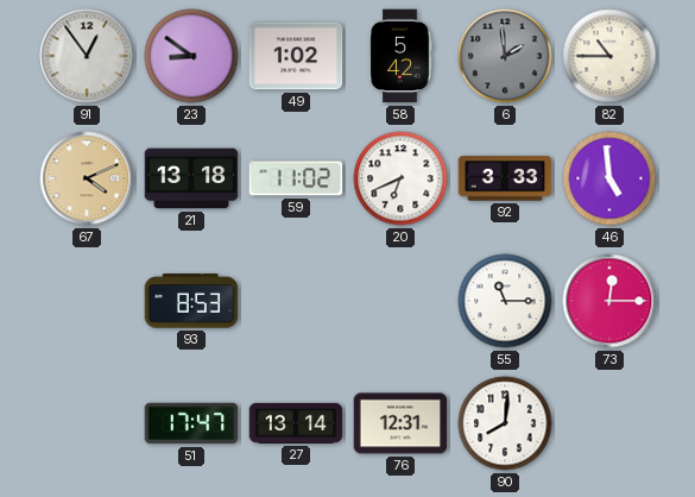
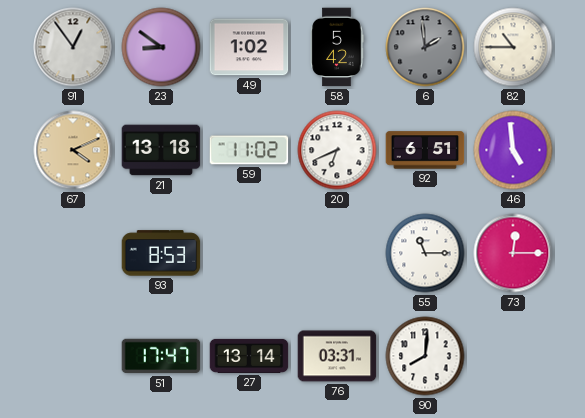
92: 3:33 -> 6:51
76: 12:31 -> 03:31
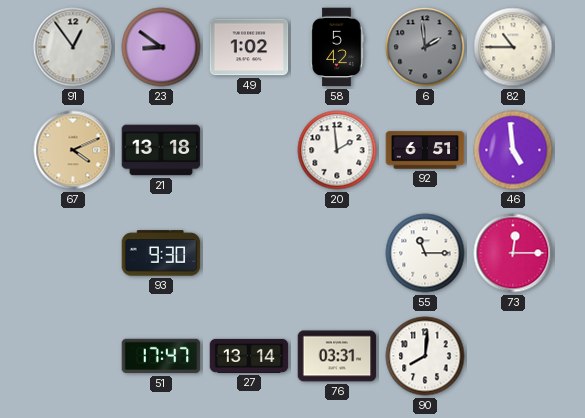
59: 11:02 -> none
20: 6:41 -> 1:59
93: 8:53 -> 9:30
